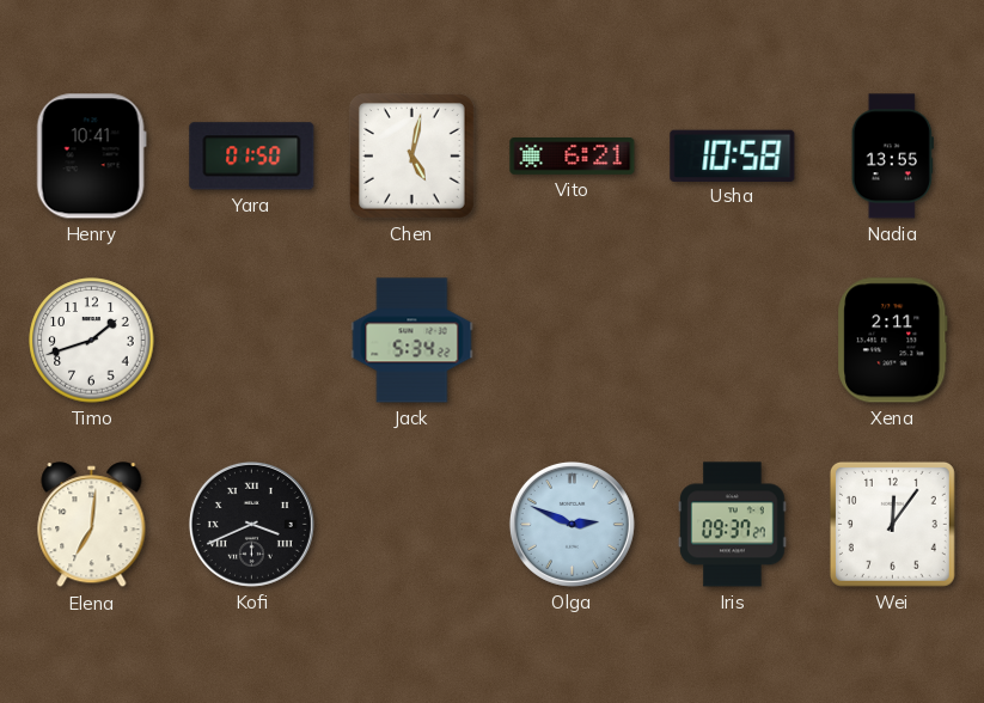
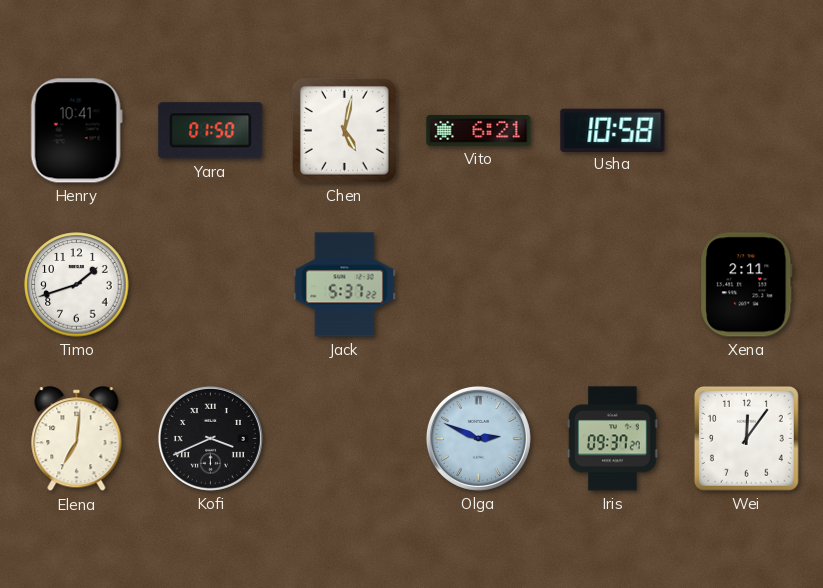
Nadia: 13:55 -> none
Jack: 5:34 -> 5:37
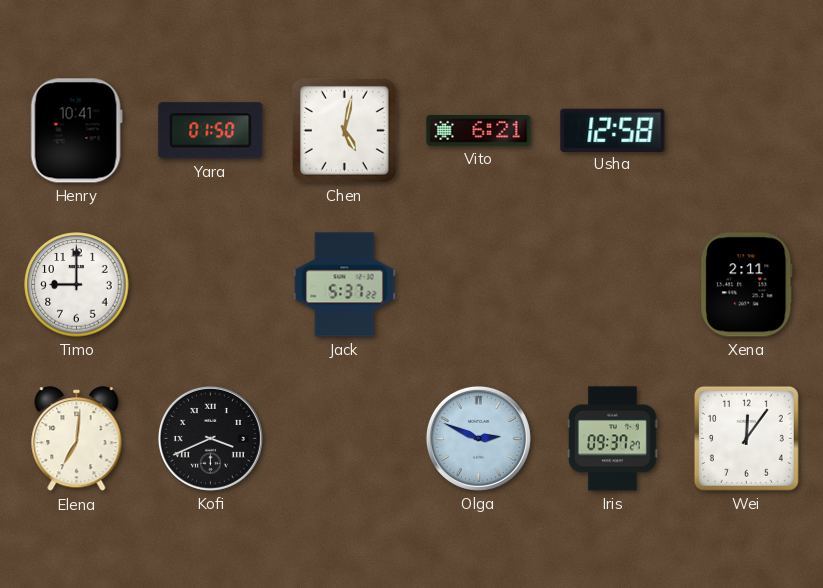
Usha: 10:58 -> 12:58
Timo: 1:42 -> 9:00
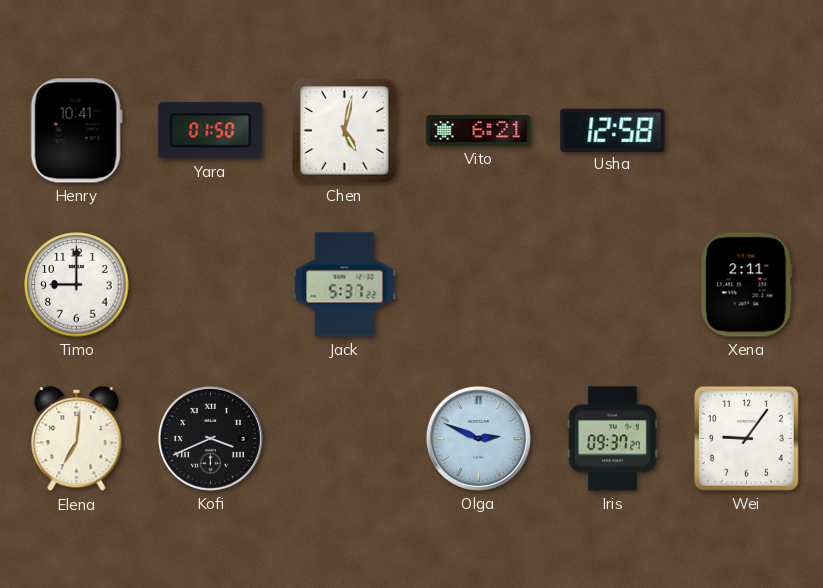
Wei: 12:06 -> 9:06
